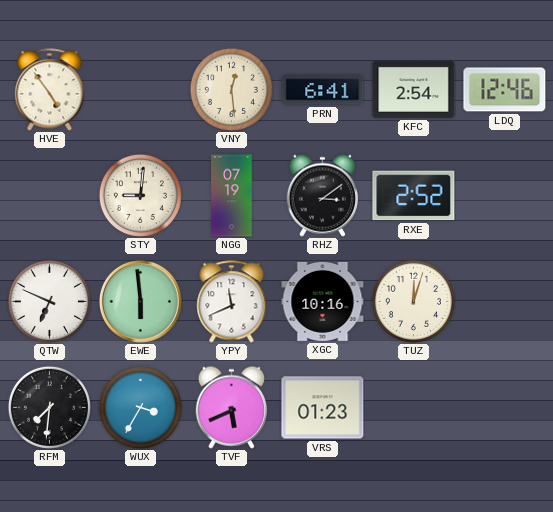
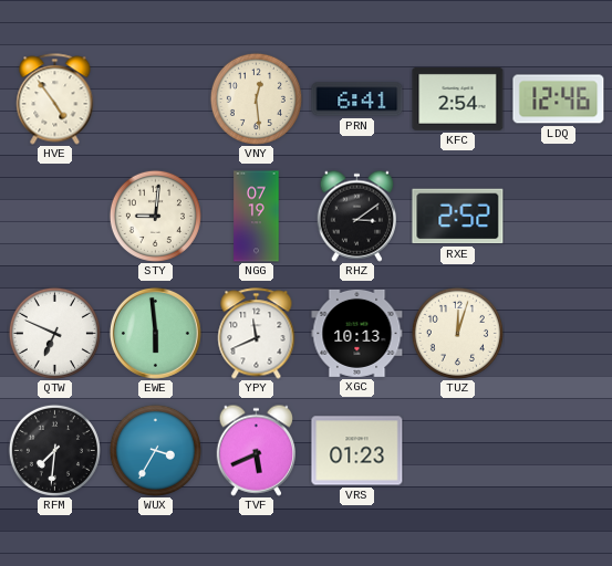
XGC: 10:16 -> 10:13
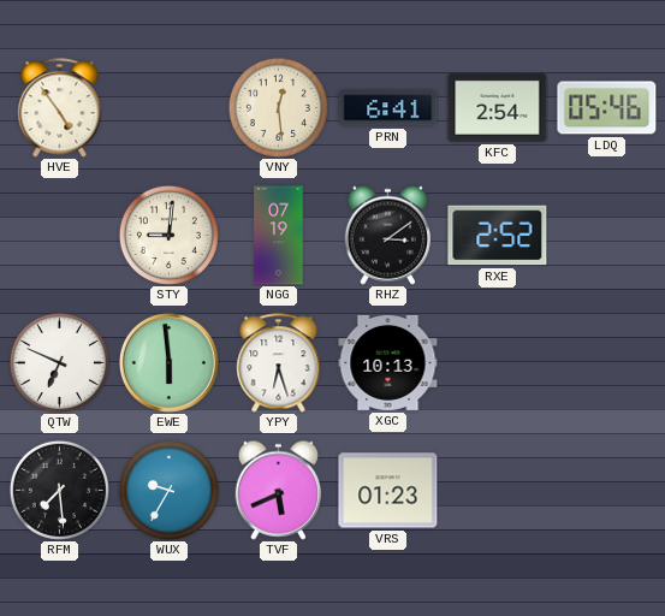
LDQ: 12:46 -> 05:46
YPY: 11:41 -> 6:27
TUZ: 12:03 -> none
RFM: 7:31 -> 7:29
WUX: 3:35 -> 9:35
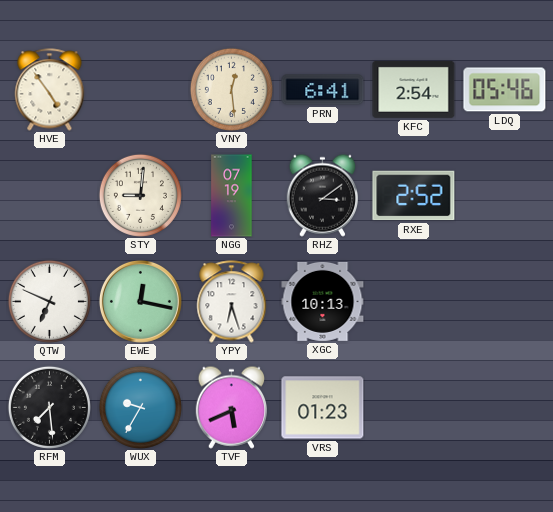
EWE: 5:59 -> 12:17
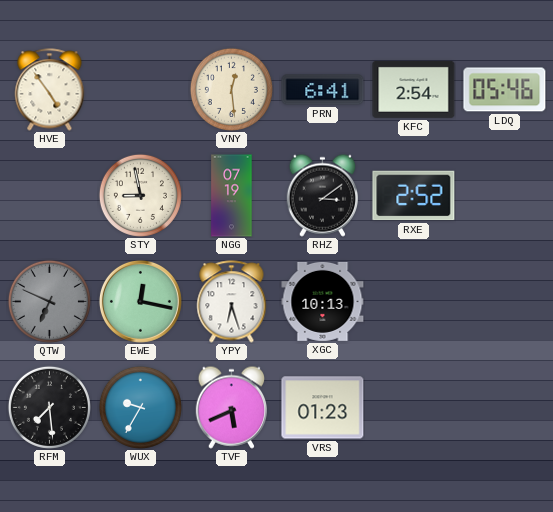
STY: 9:01 -> 8:58
QTW dial: white -> grey
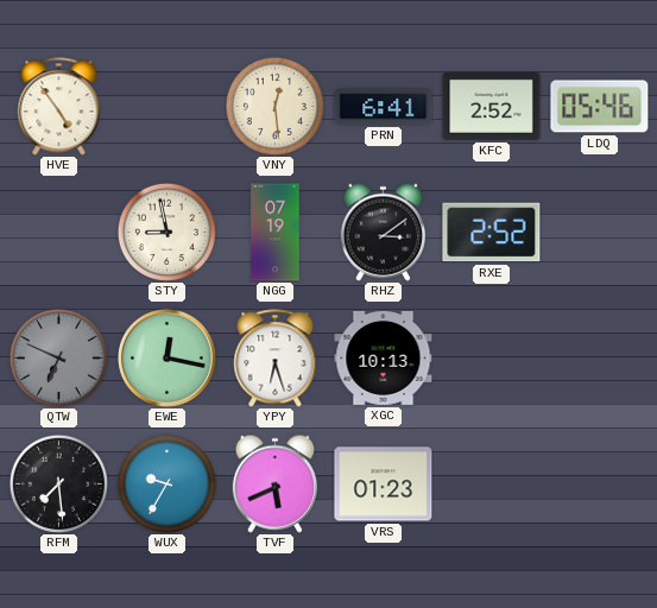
KFC: 2:54 -> 2:52
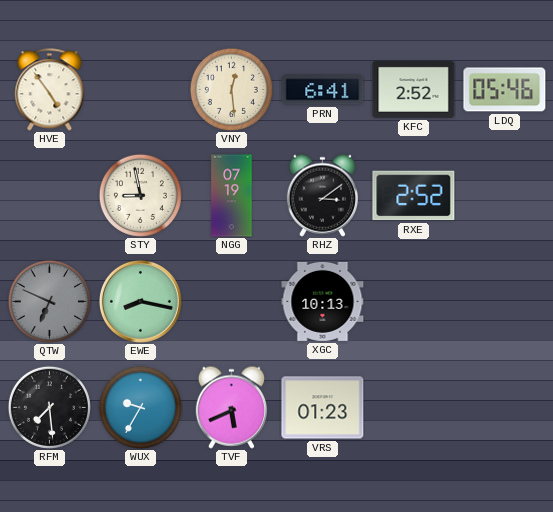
EWE: 12:17 -> 8:17
YPY: 6:27 -> none
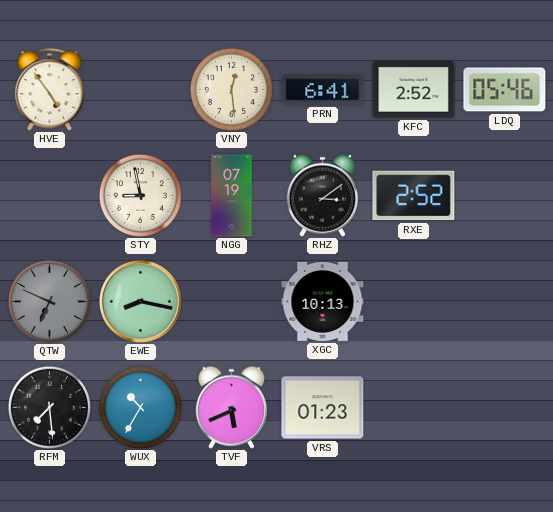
WUX: 9:35 -> 10:35
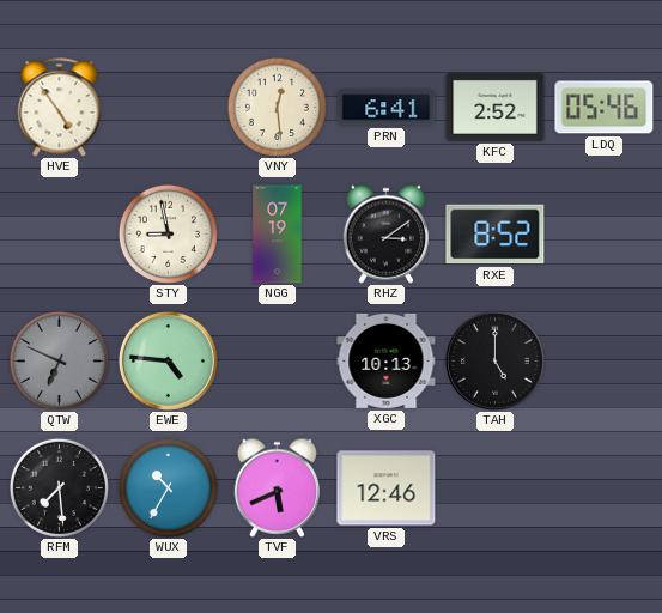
RXE: 2:52 -> 8:52
EWE: 8:17 -> 4:46
TAH: none -> 5:00
VRS: 01:23 -> 12:46
